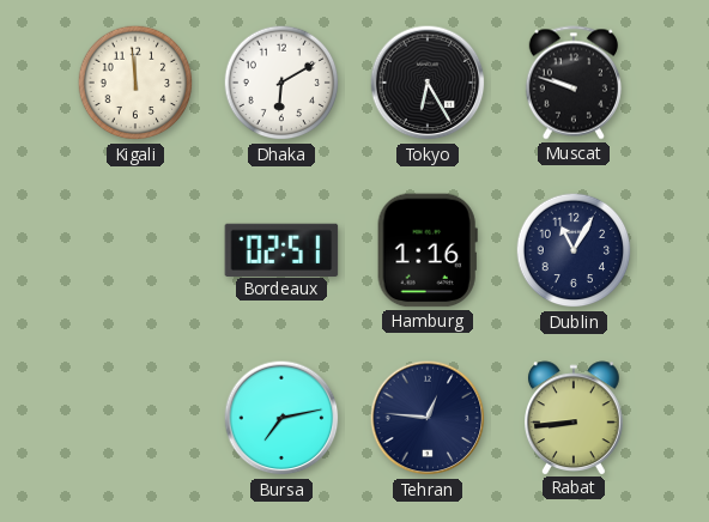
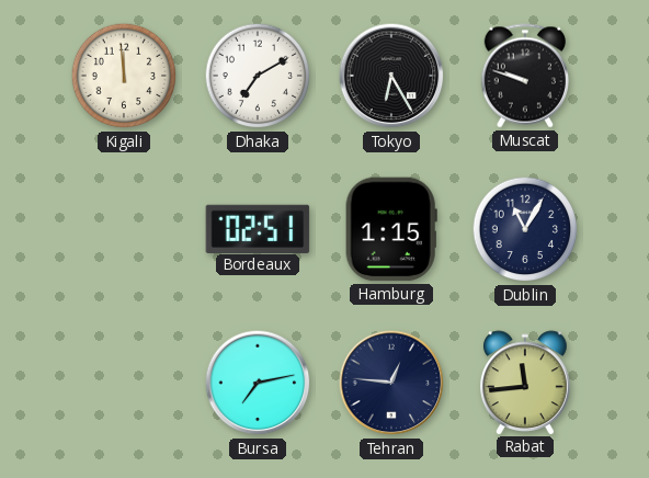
Dhaka: 6:10 -> 7:10
Hamburg: 1:16 -> 1:15
Rabat: 8:44 -> 11:44
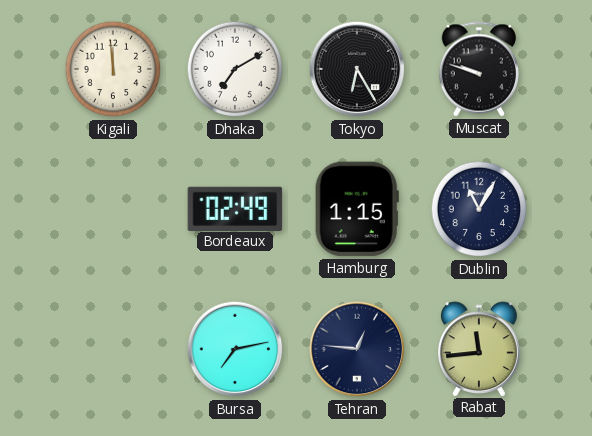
Bordeaux: 02:51 -> 02:49
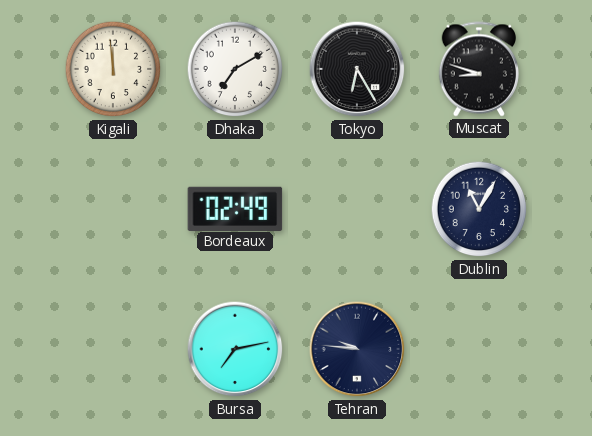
Muscat: 9:48 -> 8:48
Hamburg: 1:15 -> none
Tehran: 12:46 -> 9:46
Rabat: 11:44 -> none
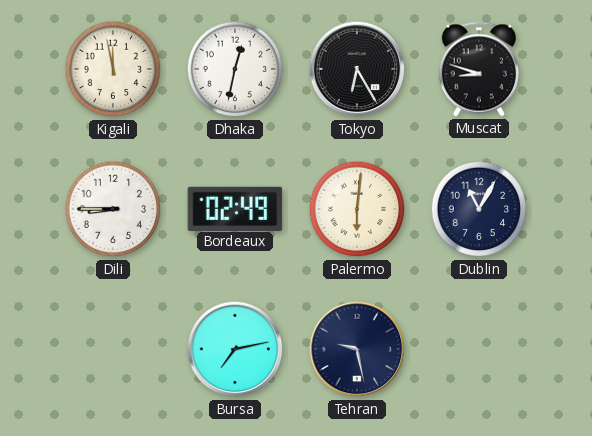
Kigali: 11:59 -> 11:58
Dhaka: 7:10 -> 12:32
Dili: none -> 8:45
Palermo: none -> 6:01
Tehran: 9:46 -> 9:28
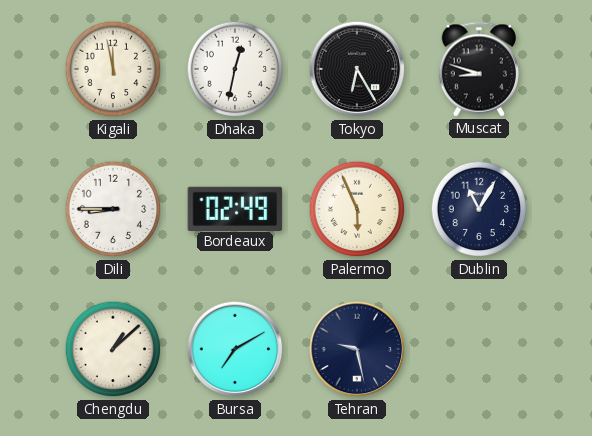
Palermo: 6:01 -> 5:56
Chengdu: none -> 1:08
Bursa: 7:13 -> 7:10
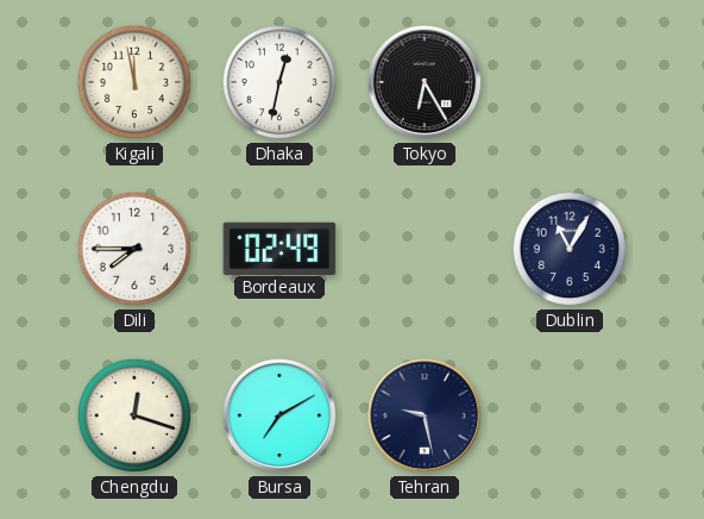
Muscat: 8:48 -> none
Dili: 8:45 -> 7:45
Palermo: 5:56 -> none
Chengdu: 1:08 -> 12:18
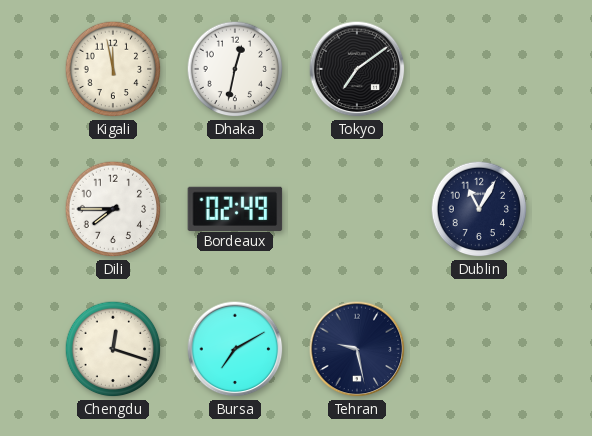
Tokyo: 6:25 -> 7:09
